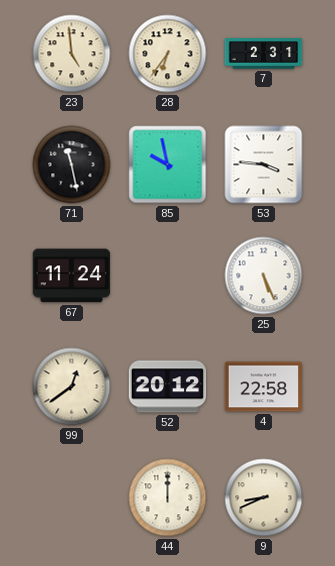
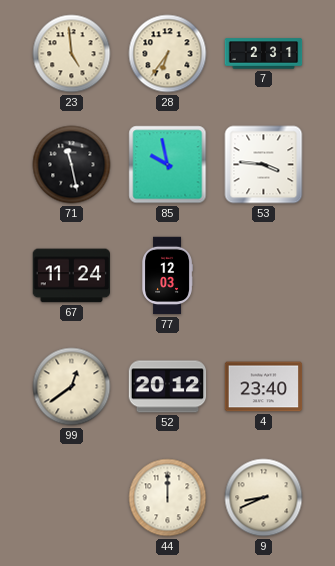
77: none -> 12:03
25: 5:26 -> none
4: 22:58 -> 23:40
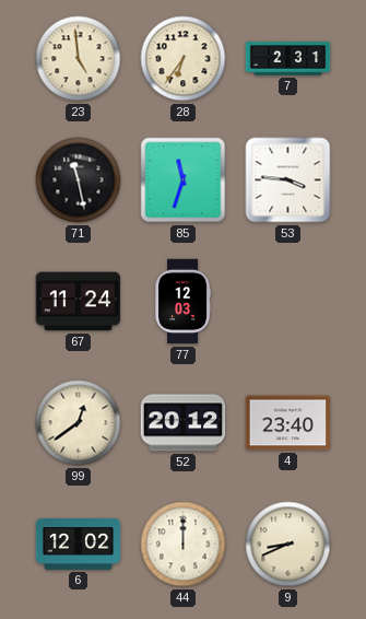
85: 9:58 -> 11:33
6: none -> 12:02
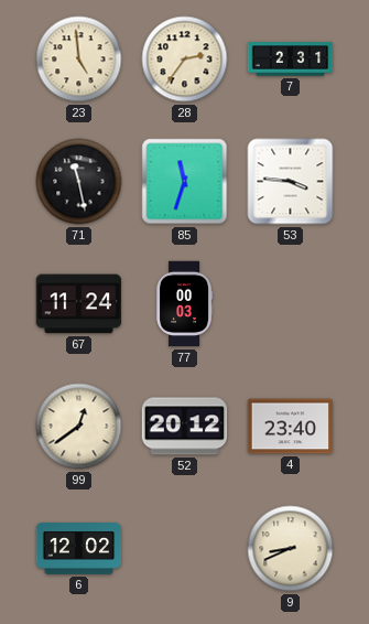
28: 6:36 -> 2:36
77: 12:03 -> 00:03
44: 12:00 -> none
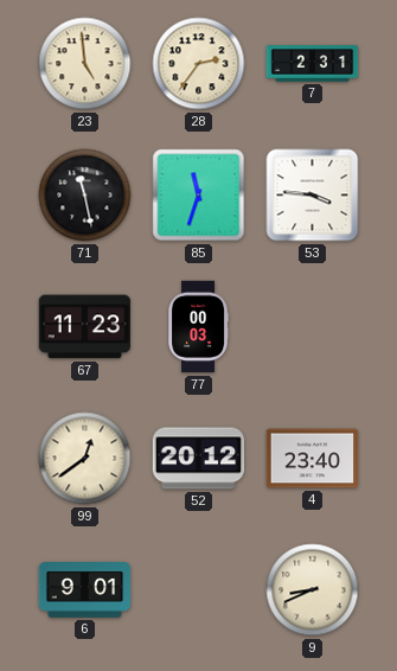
67: 11:24 -> 11:23
6: 12:02 -> 9:01
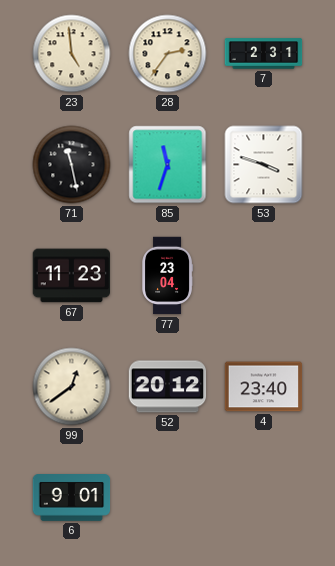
53: 3:46 -> 3:48
77: 00:03 -> 23:04
9: 8:41 -> none
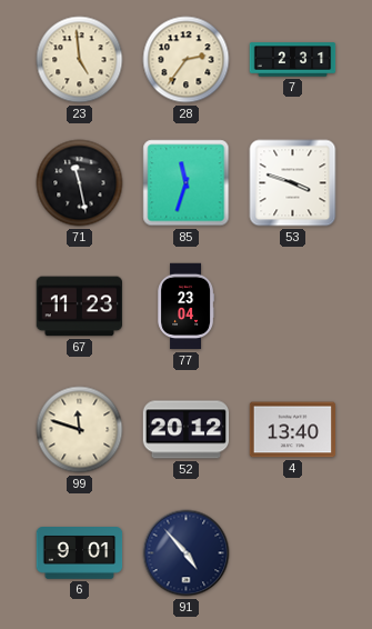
99: 12:39 -> 11:48
4: 23:40 -> 13:40
91: none -> 4:53
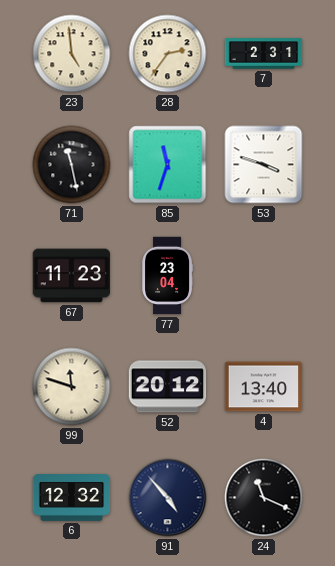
6: 9:01 -> 12:32
24: none -> 11:19
